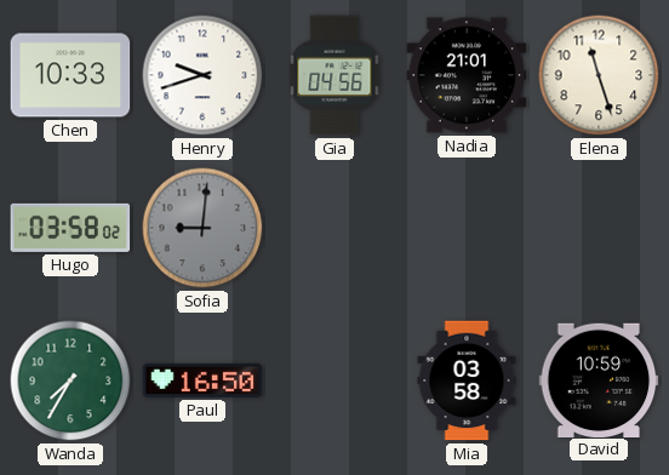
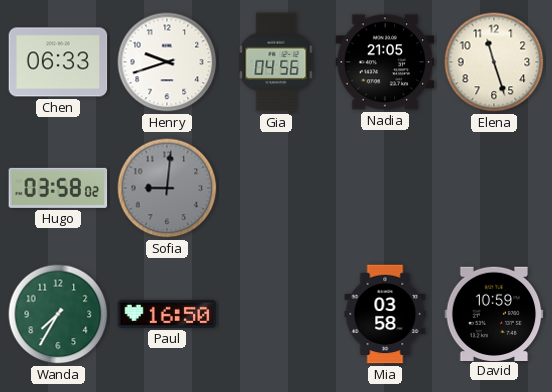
Chen: 10:33 -> 06:33
Nadia: 21:01 -> 21:05
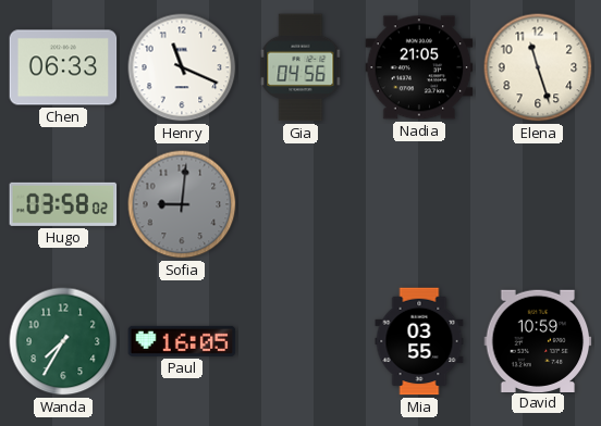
Henry: 9:42 -> 11:19
Paul: 16:50 -> 16:05
Mia: 03:58 -> 03:55
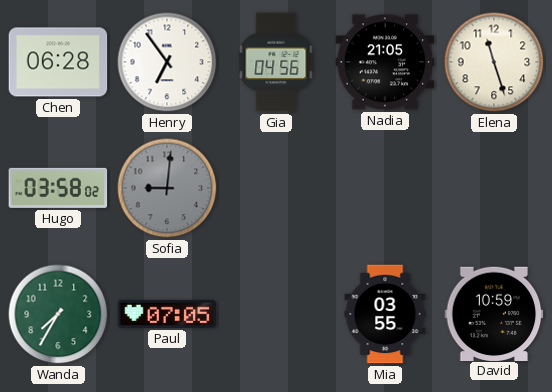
Chen: 06:33 -> 06:28
Henry: 11:19 -> 6:54
Paul: 16:05 -> 07:05
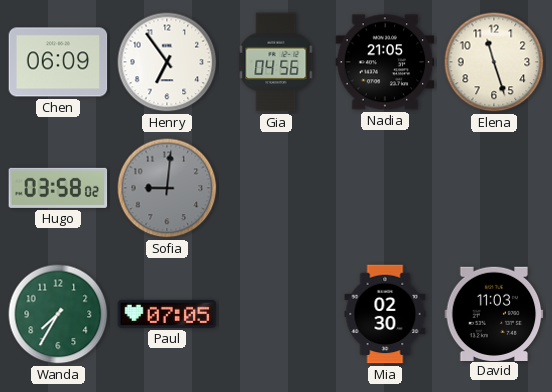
Chen: 06:28 -> 06:09
Mia: 03:55 -> 02:30
David: 10:59 -> 11:03
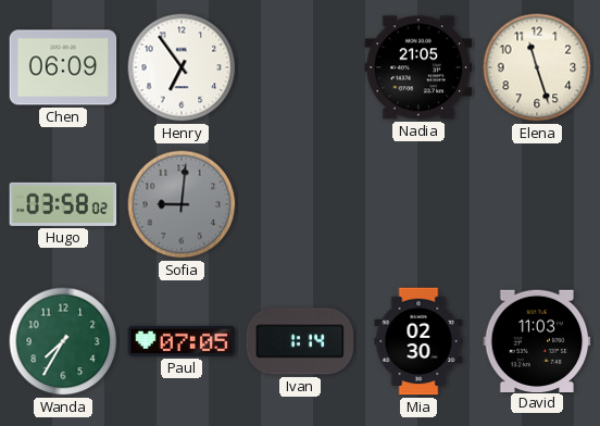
Gia: 04:56 -> none
Ivan: none -> 1:14
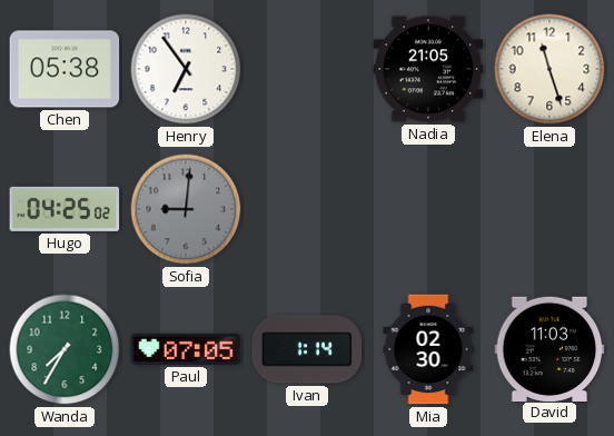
Chen: 06:09 -> 05:38
Hugo: 03:58 -> 04:25
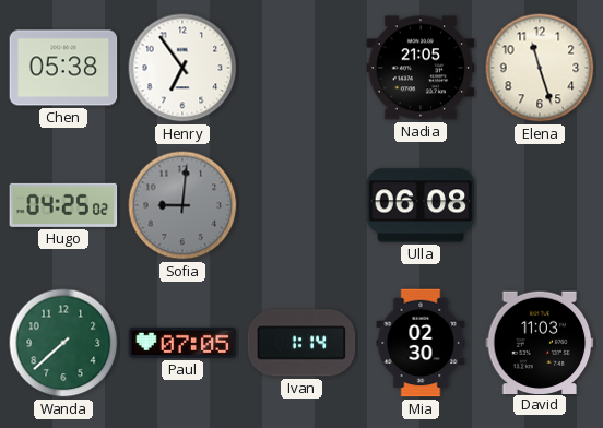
Ulla: none -> 06:08
Wanda: 7:35 -> 7:38
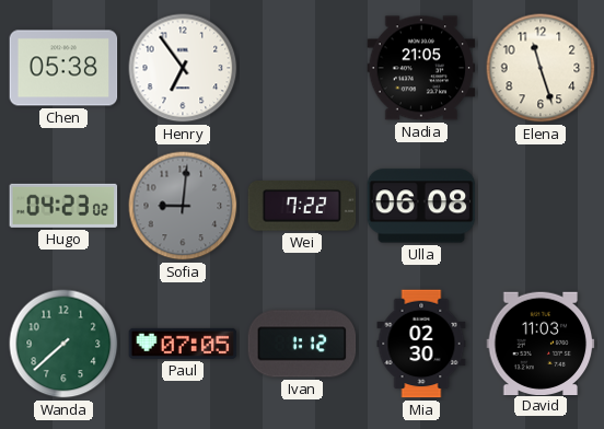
Hugo: 04:25 -> 04:23
Wei: none -> 7:22
Ivan: 1:14 -> 1:12
